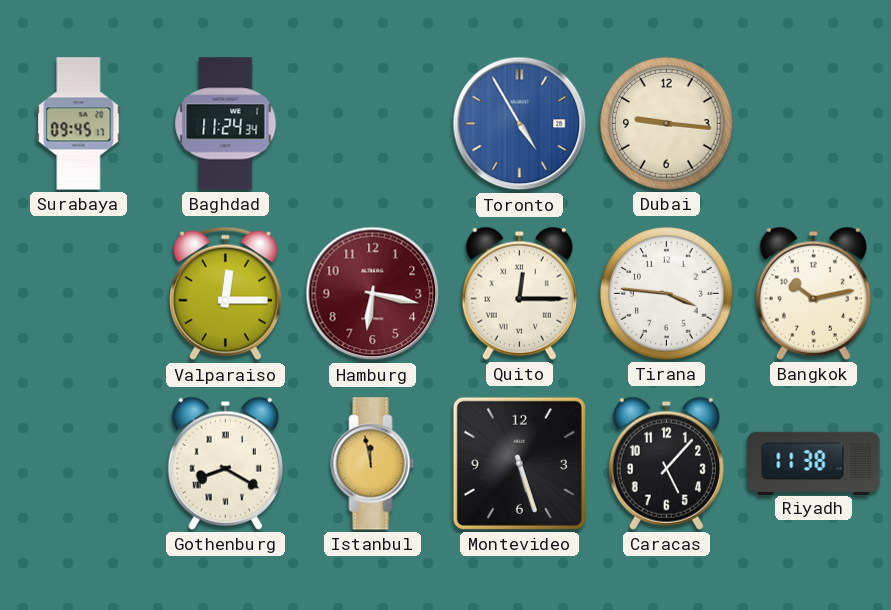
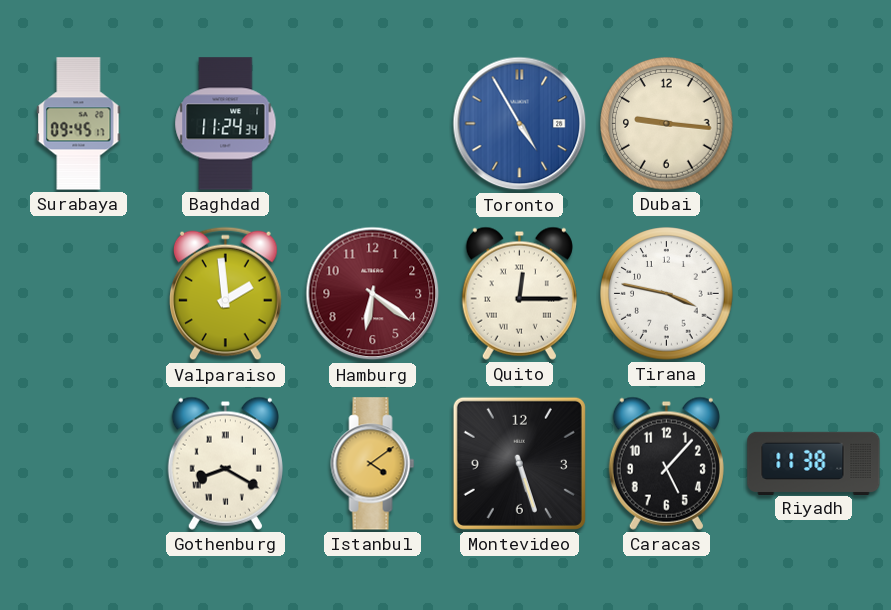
Valparaiso: 12:15 -> 1:59
Hamburg: 6:17 -> 6:21
Tirana: 3:46 -> 3:47
Bangkok: 10:13 -> none
Istanbul: 11:58 -> 4:09
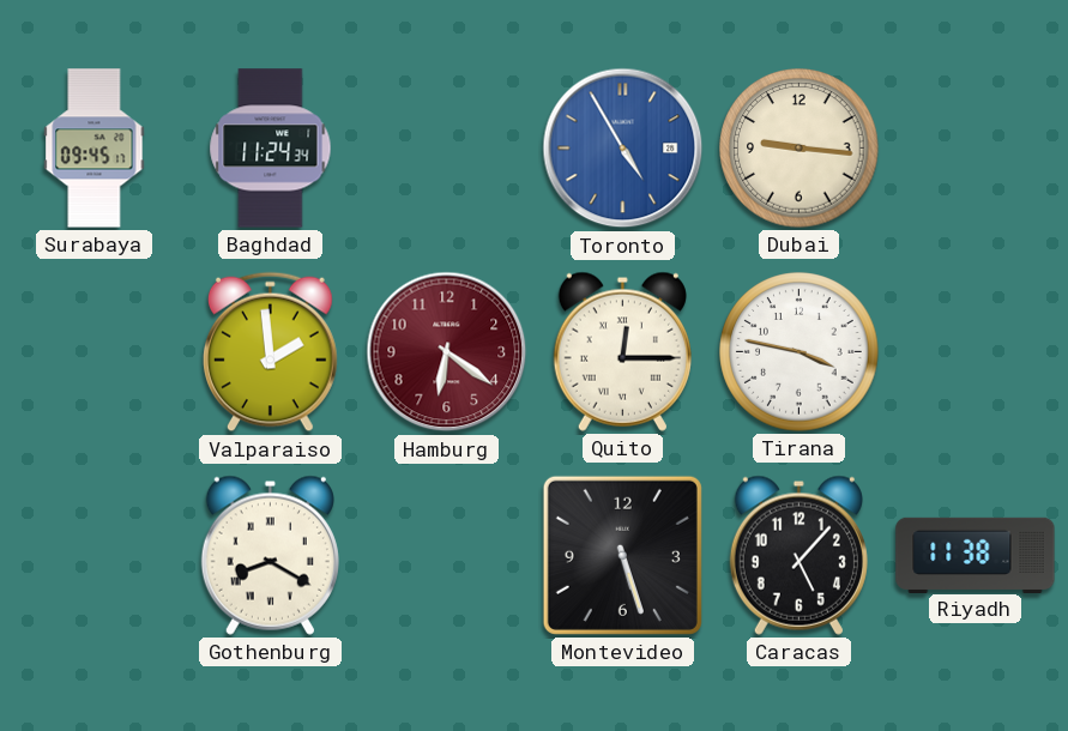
Istanbul: 4:09 -> none
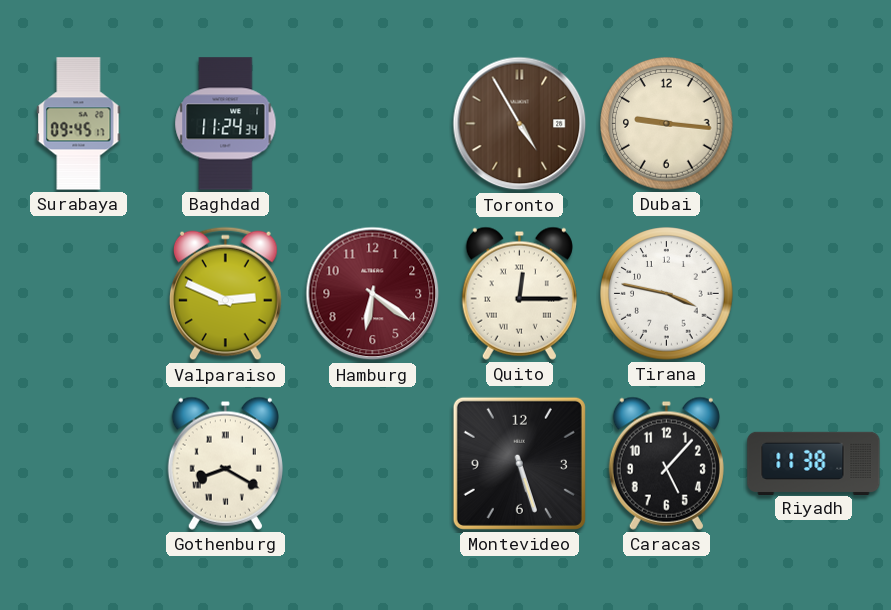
Toronto dial: blue -> brown
Valparaiso: 1:59 -> 2:49
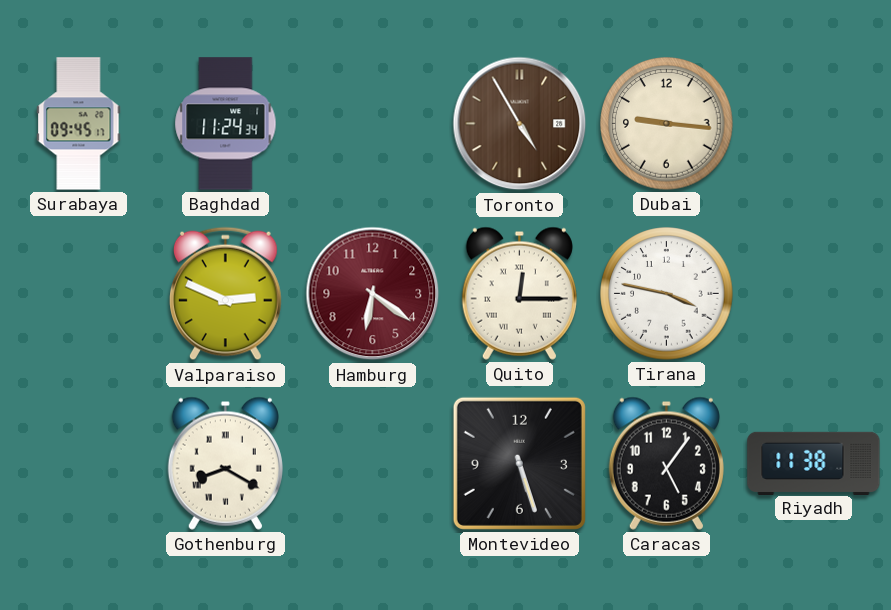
Caracas: 5:07 -> 5:06
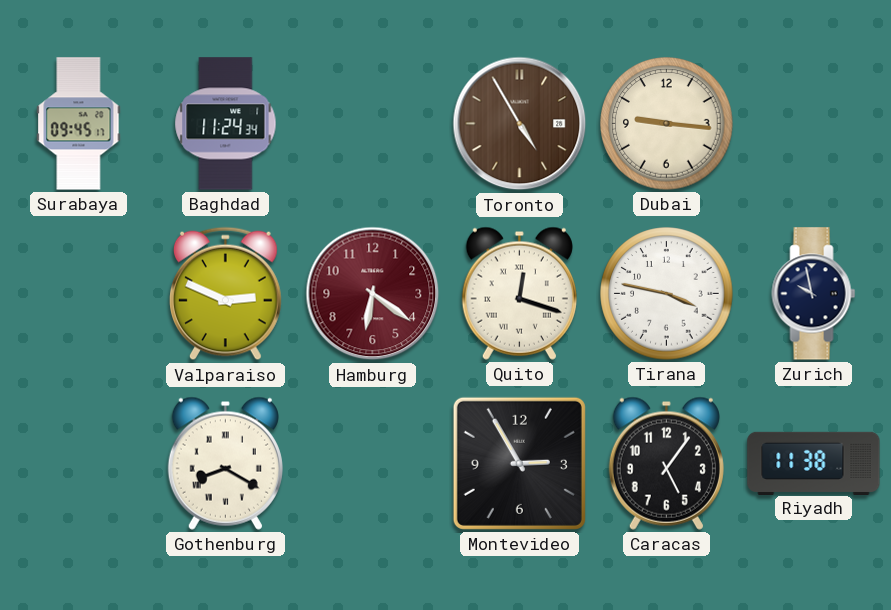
Quito: 12:15 -> 12:18
Zurich: none -> 9:58
Montevideo: 5:27 -> 2:55
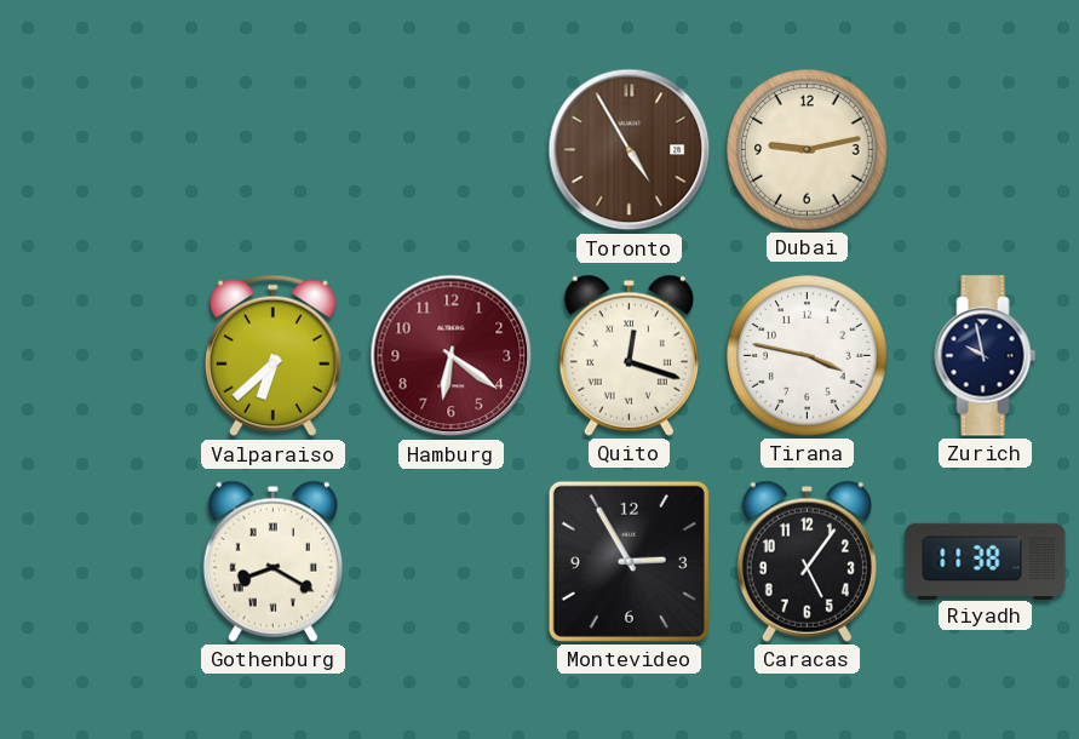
Surabaya: 09:45 -> none
Baghdad: 11:24 -> none
Dubai: 9:16 -> 9:13
Valparaiso: 2:49 -> 6:38
